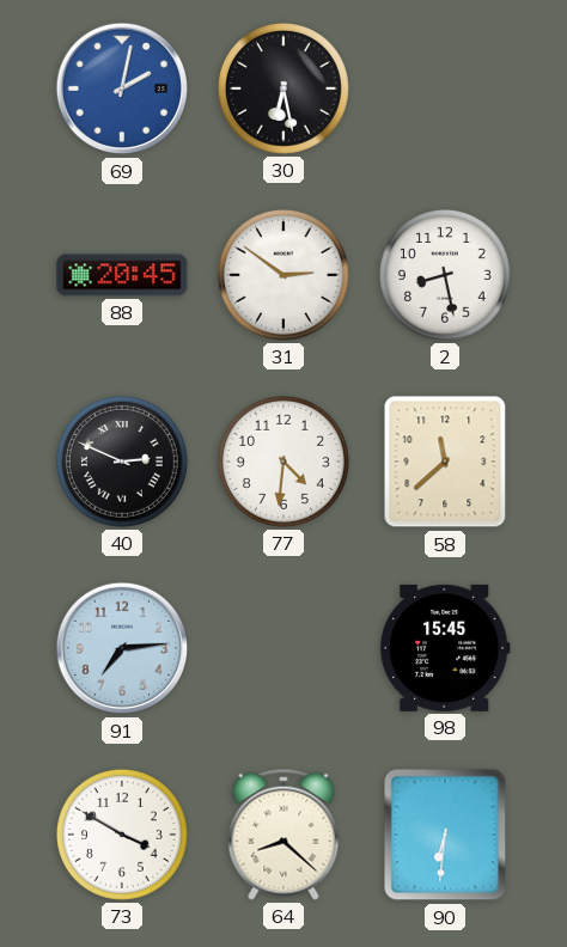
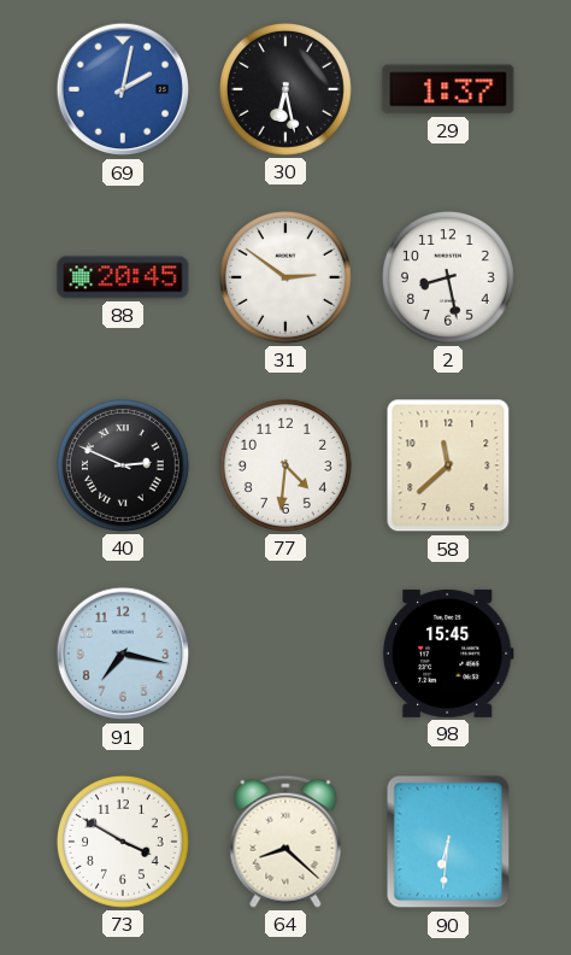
29: none -> 1:37
91: 7:14 -> 7:17
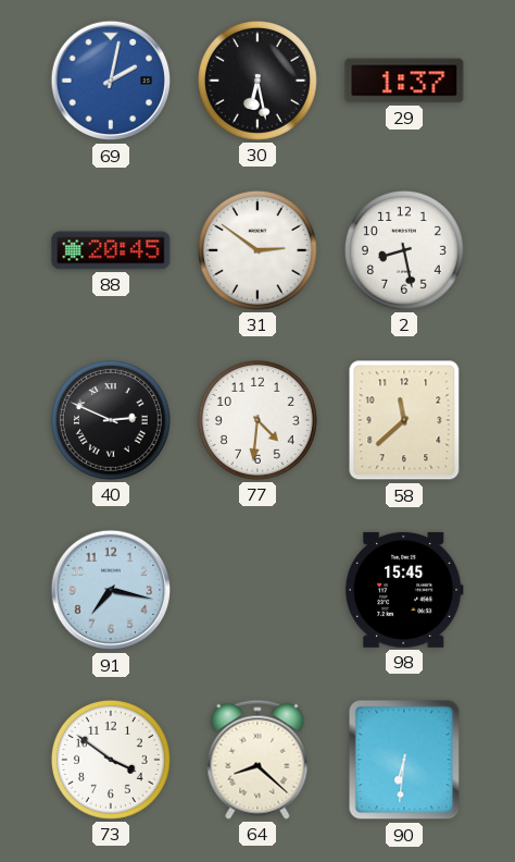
73: 3:50 -> 3:51
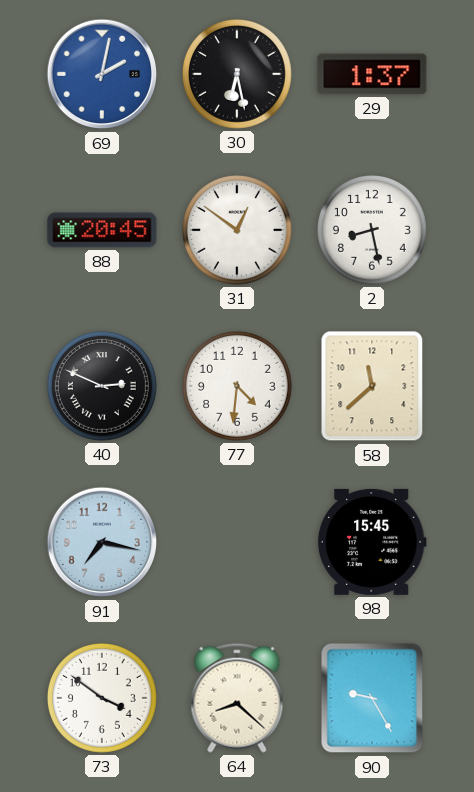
31: 2:51 -> 12:51
90: 6:31 -> 9:25
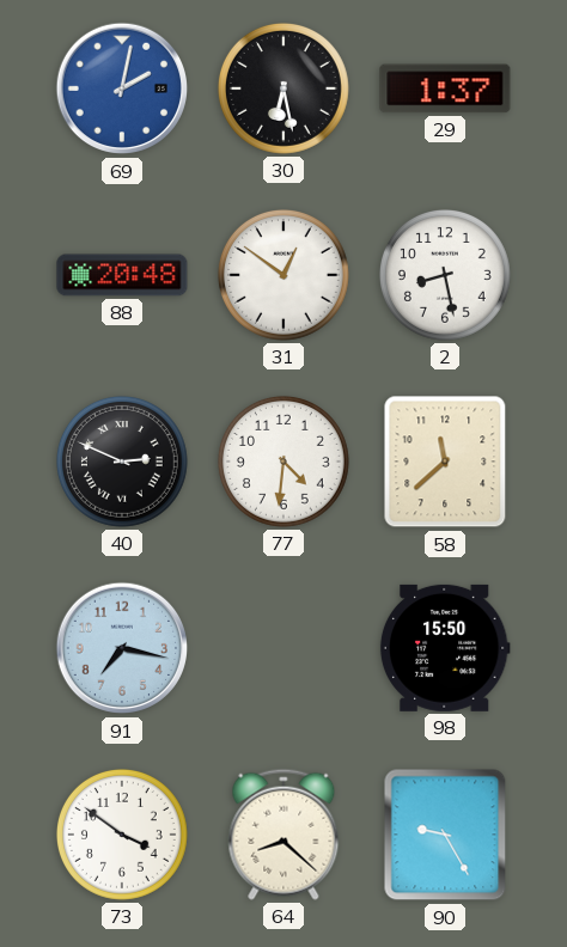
88: 20:45 -> 20:48
98: 15:45 -> 15:50
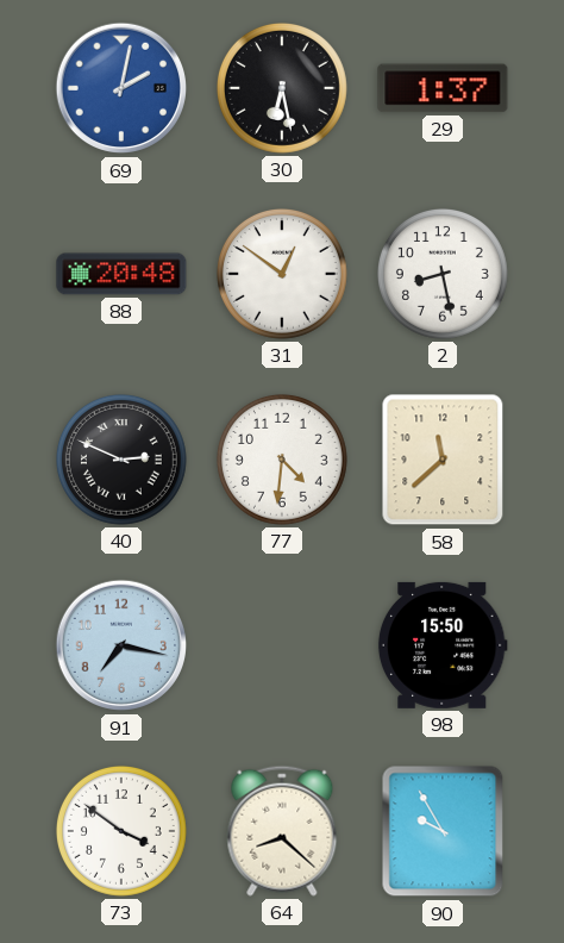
90: 9:25 -> 9:55
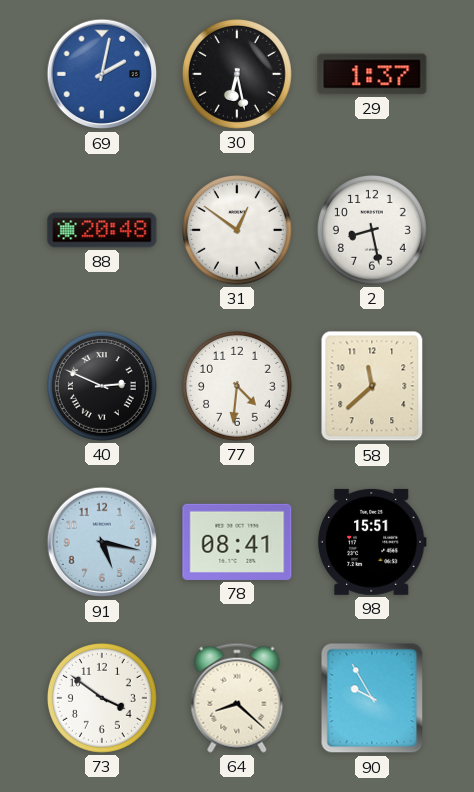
91: 7:17 -> 5:17
78: none -> 08:41
98: 15:50 -> 15:51
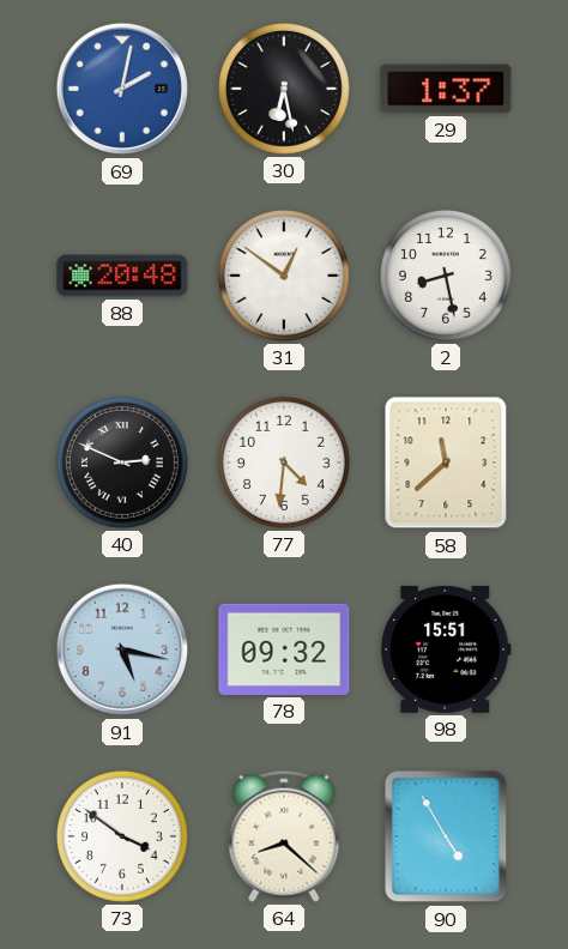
78: 08:41 -> 09:32
90: 9:55 -> 4:55
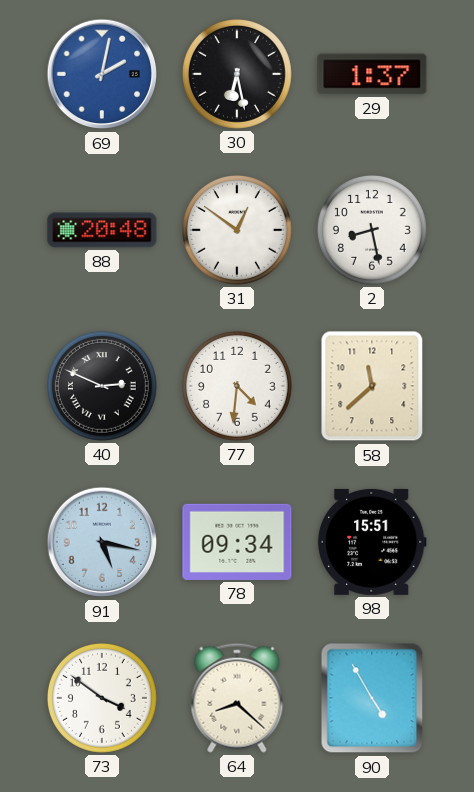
78: 09:32 -> 09:34
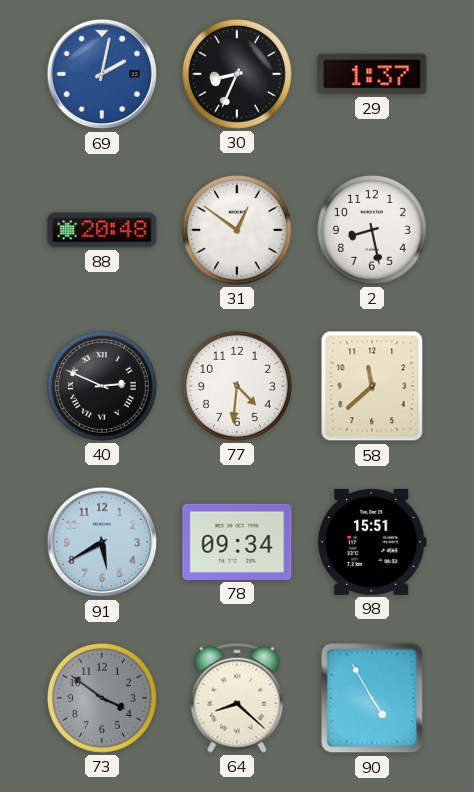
30: 6:28 -> 8:34
91: 5:17 -> 5:40
73 dial: white -> grey
